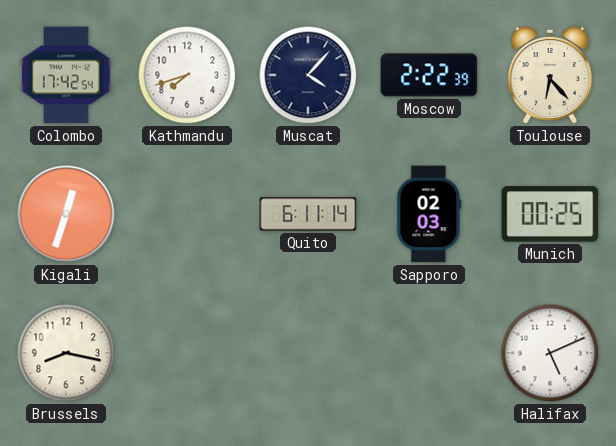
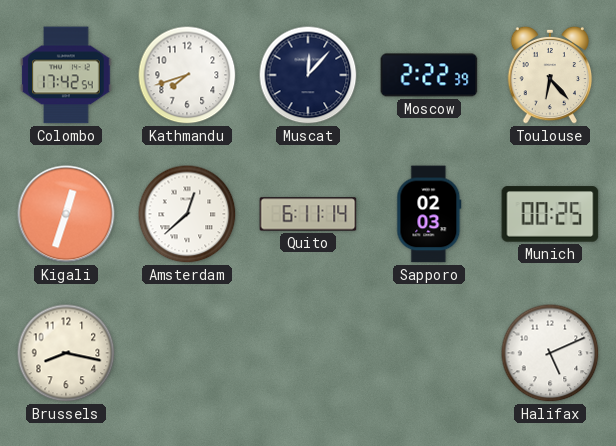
Muscat: 4:07 -> 12:07
Amsterdam: none -> 12:38
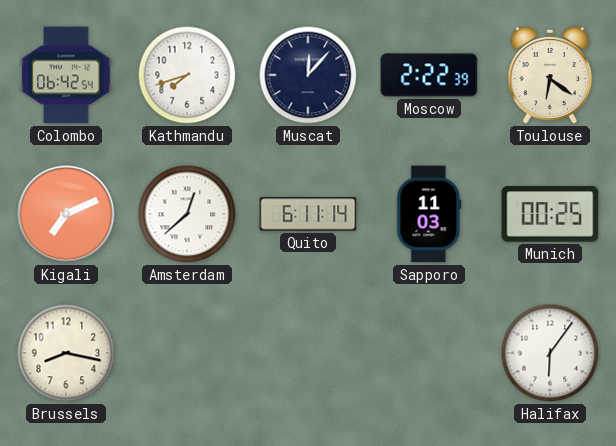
Colombo: 17:42 -> 06:42
Toulouse: 6:23 -> 6:21
Kigali: 12:33 -> 7:11
Sapporo: 02:03 -> 11:03
Halifax: 5:11 -> 6:06
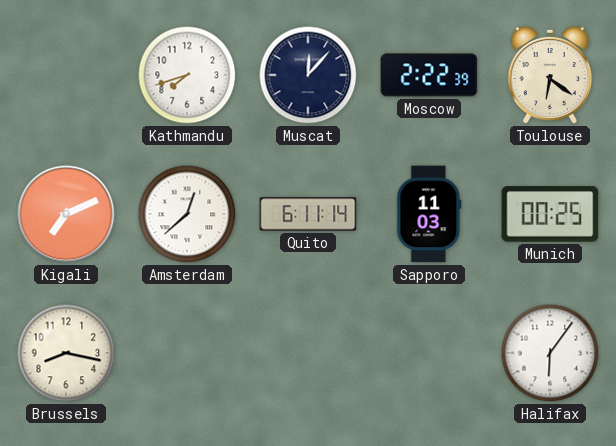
Colombo: 06:42 -> none
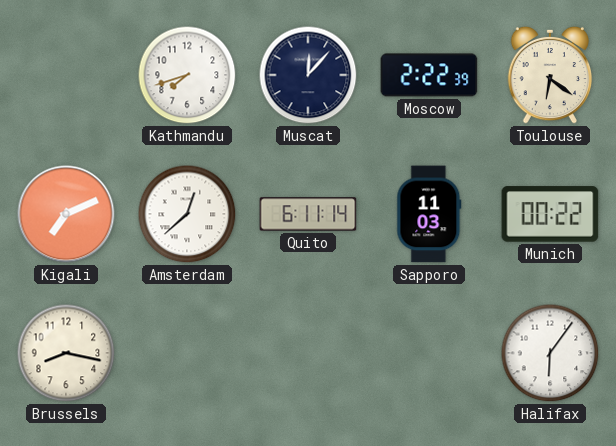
Munich: 00:25 -> 00:22
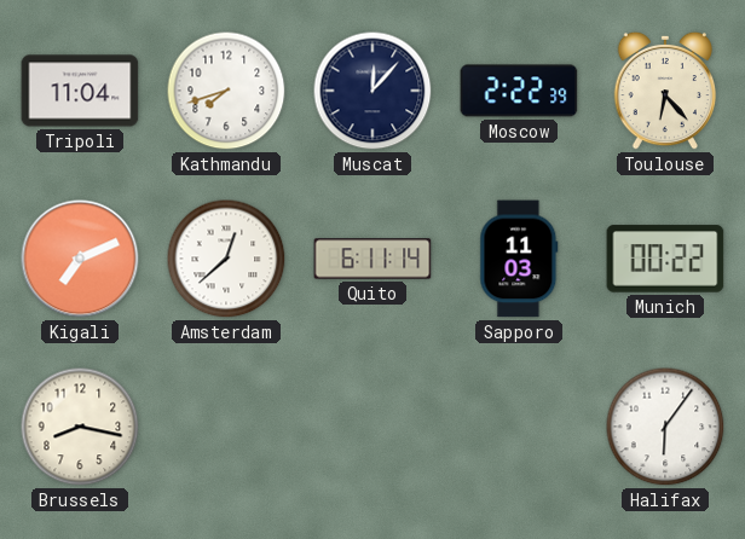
Tripoli: none -> 11:04
Toulouse: 6:21 -> 6:23
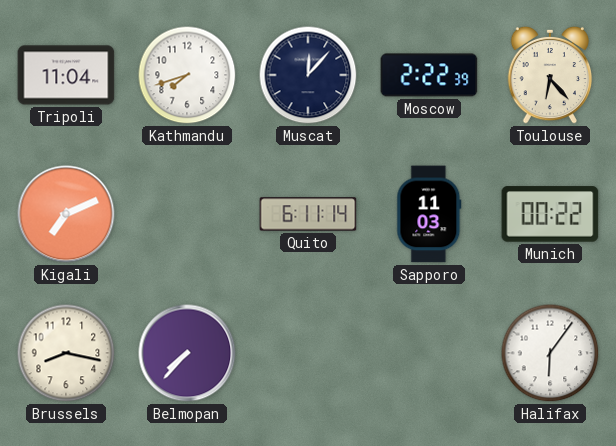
Amsterdam: 12:38 -> none
Belmopan: none -> 7:37
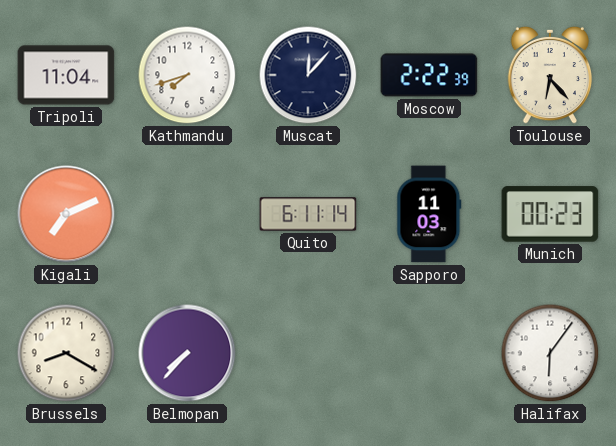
Munich: 00:22 -> 00:23
Brussels: 8:17 -> 8:20
